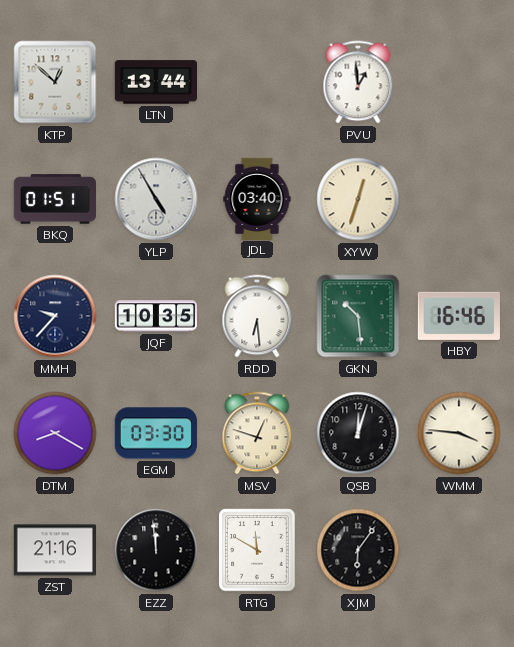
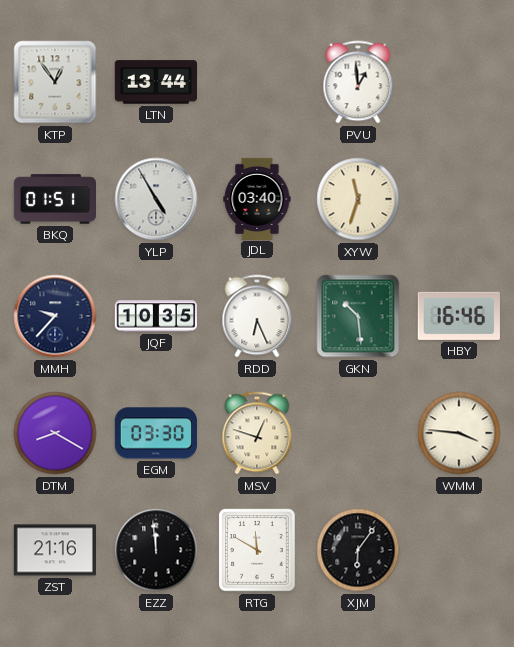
KTP: 12:52 -> 12:54
XYW: 12:33 -> 11:33
RDD: 6:29 -> 6:26
QSB: 12:03 -> none
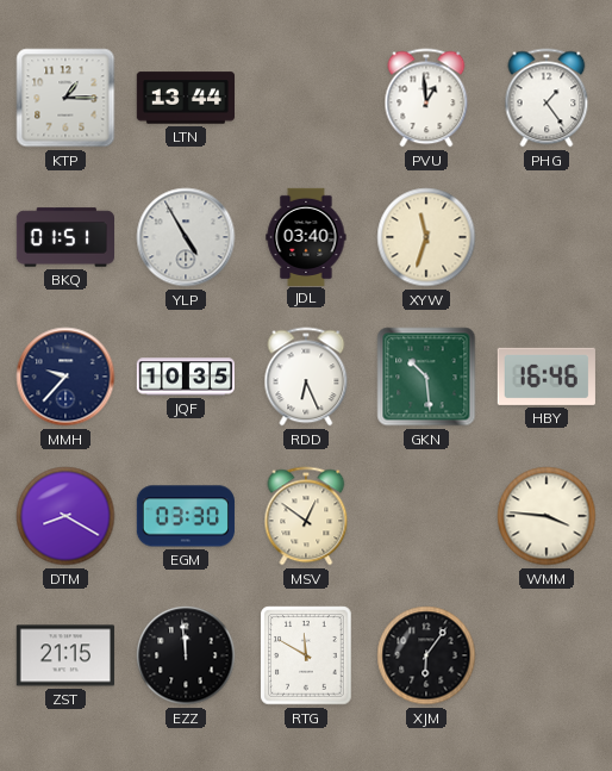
KTP: 12:54 -> 1:15
PHG: none -> 1:24
MSV: 12:48 -> 12:51
ZST: 21:16 -> 21:15
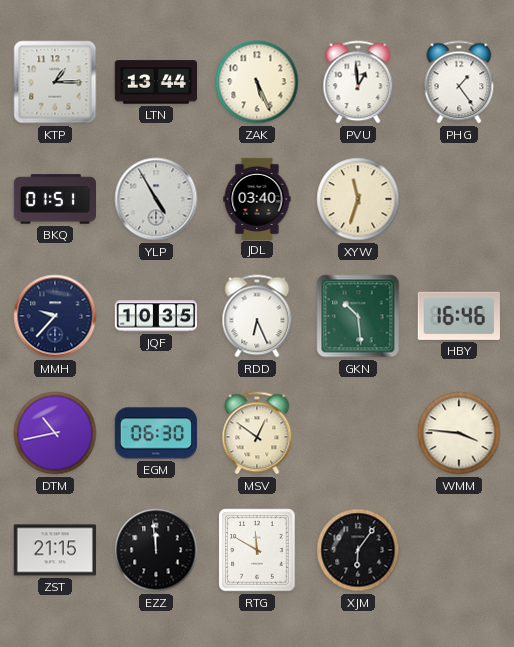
ZAK: none -> 5:26
DTM: 8:20 -> 10:43
EGM: 03:30 -> 06:30
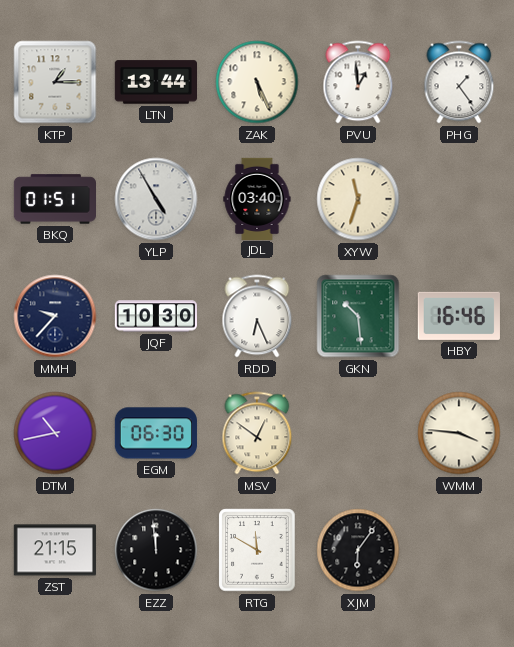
JQF: 10:35 -> 10:30
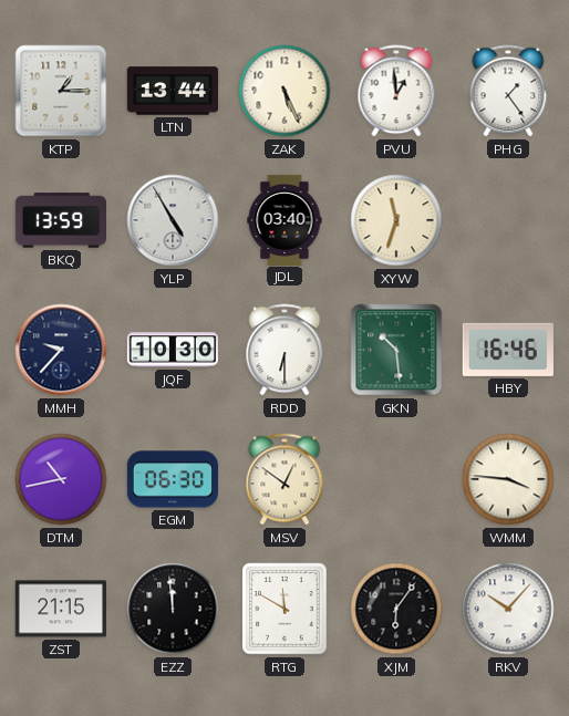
BKQ: 01:51 -> 13:59
RDD: 6:26 -> 6:30
RKV: none -> 10:07
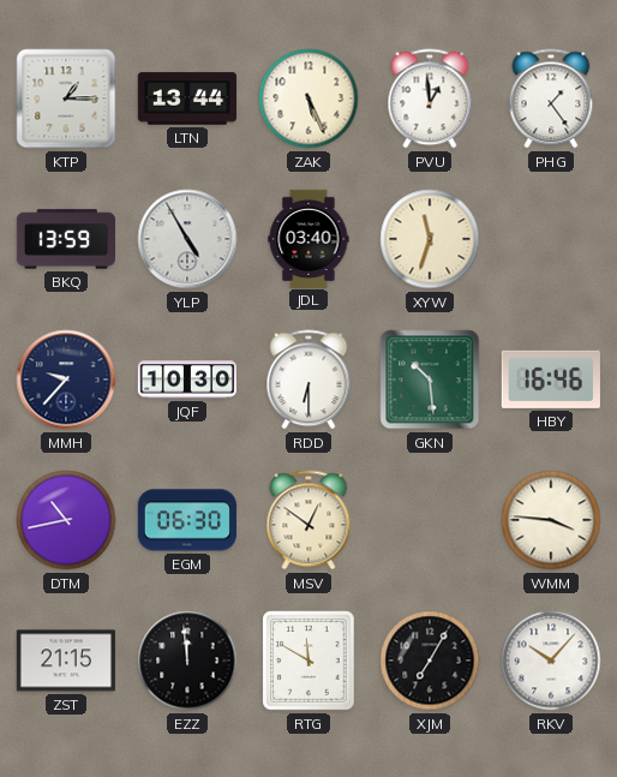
XJM: 6:06 -> 7:05
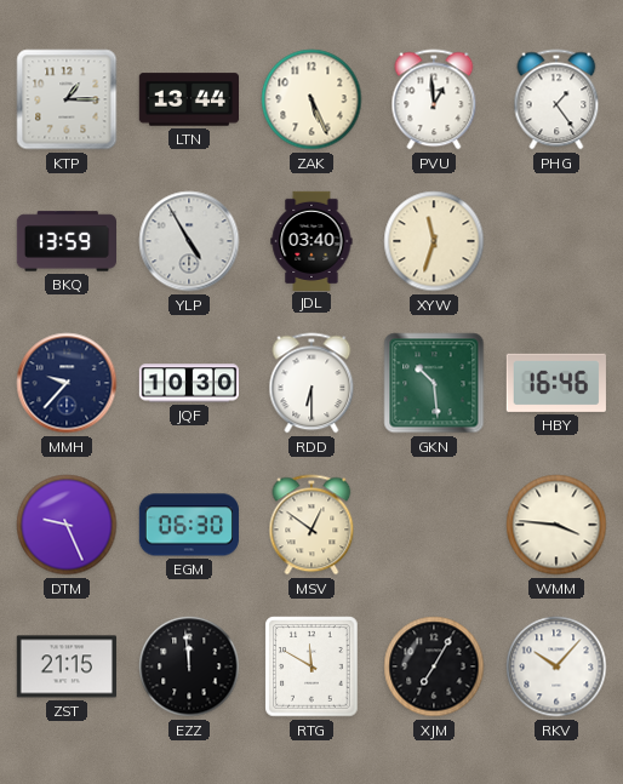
DTM: 10:43 -> 9:26
